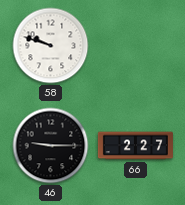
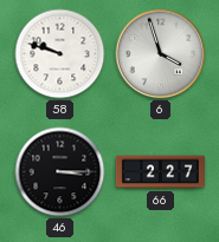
6: none -> 3:57
46: 9:15 -> 3:15
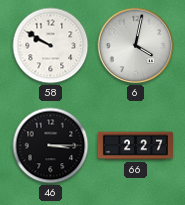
58: 9:48 -> 9:50
6: 3:57 -> 4:02
